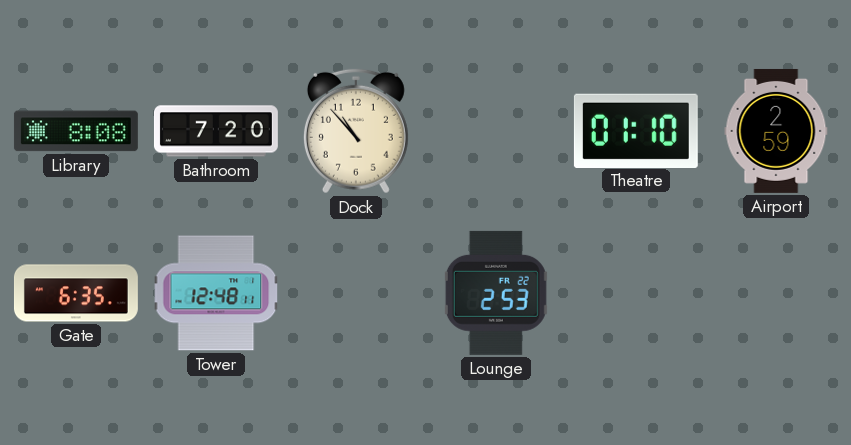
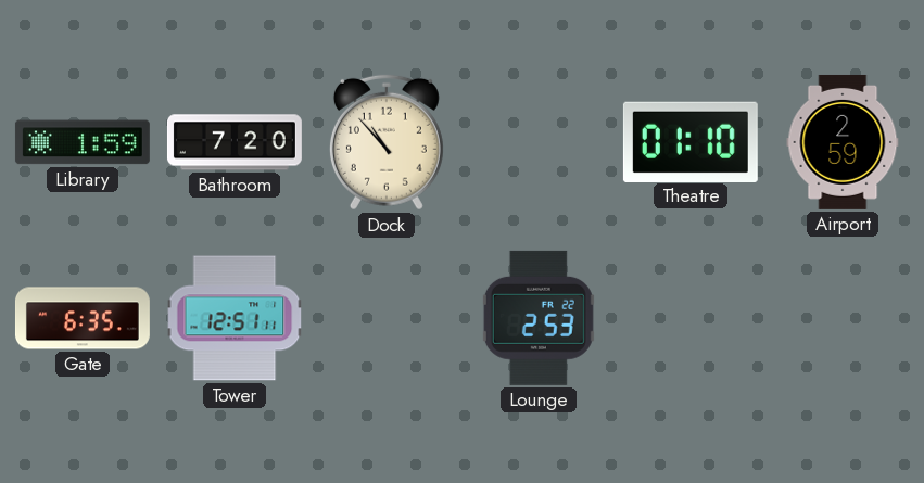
Library: 8:08 -> 1:59
Tower: 12:48 -> 12:51
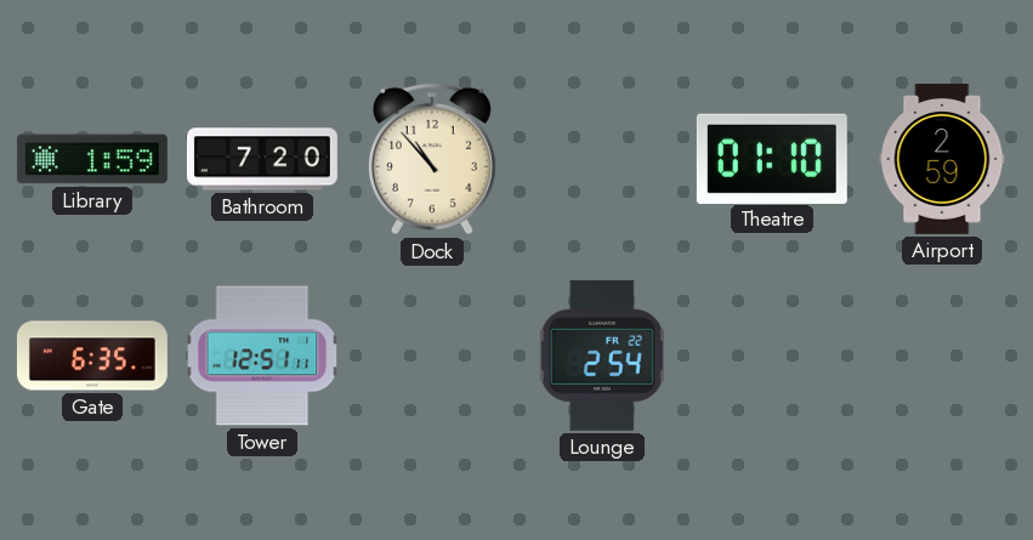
Lounge: 2:53 -> 2:54
